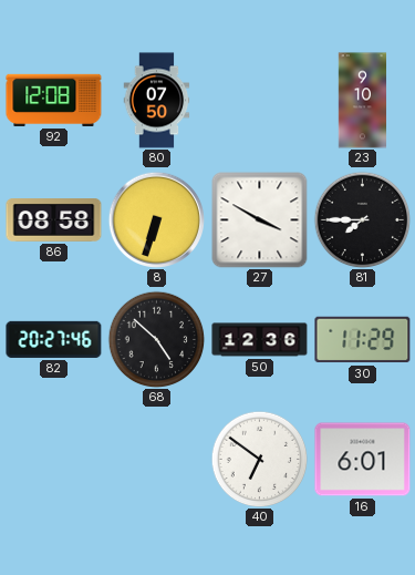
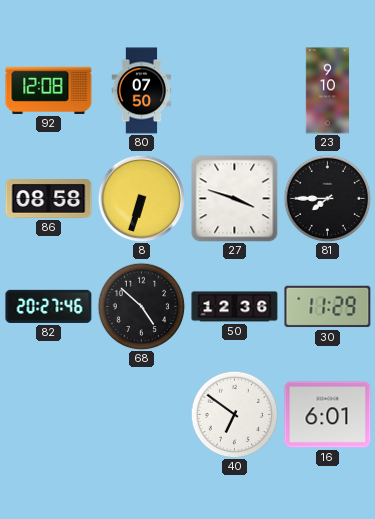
27: 3:50 -> 3:48
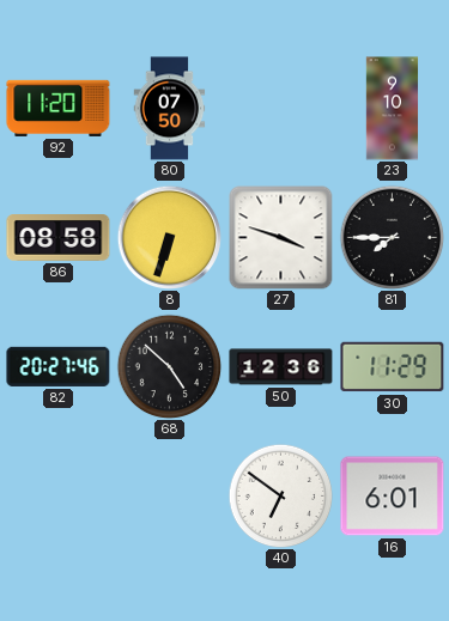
92: 12:08 -> 11:20
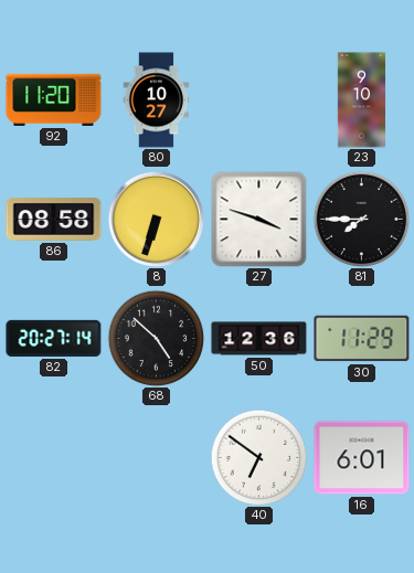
80: 07:50 -> 10:27
82: 20:27:46 -> 20:27:14
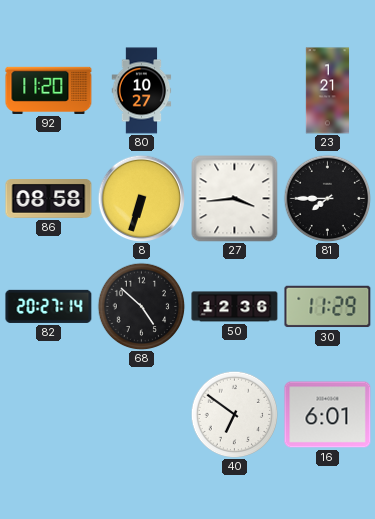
23: 9:10 -> 1:21
27: 3:48 -> 3:44
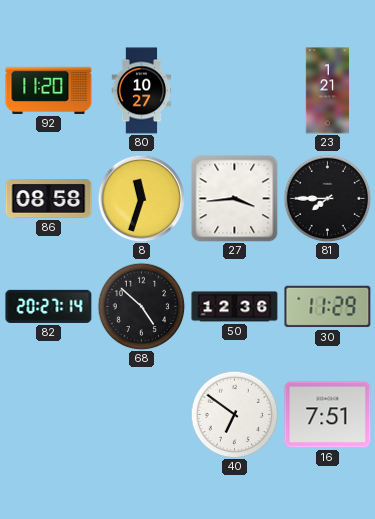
8: 6:33 -> 11:33
16: 6:01 -> 7:51
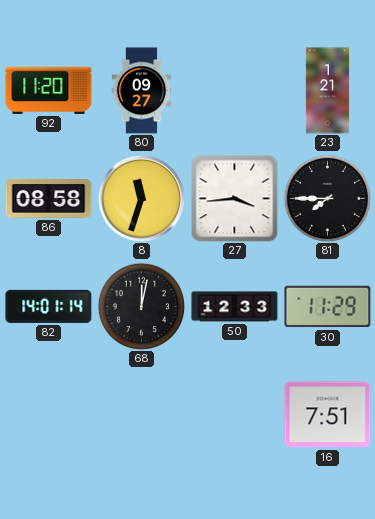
80: 10:27 -> 09:27
82: 20:27 -> 14:01
68: 4:52 -> 12:02
50: 12:36 -> 12:33
40: 6:51 -> none
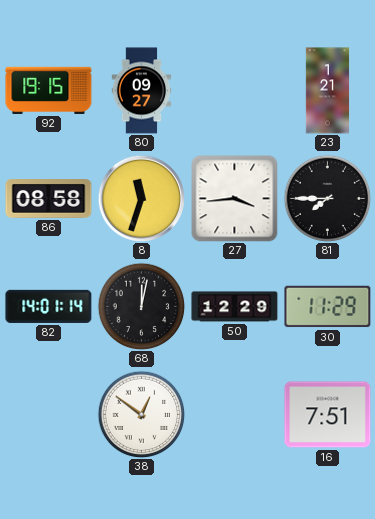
92: 11:20 -> 19:15
50: 12:33 -> 12:29
38: none -> 12:51
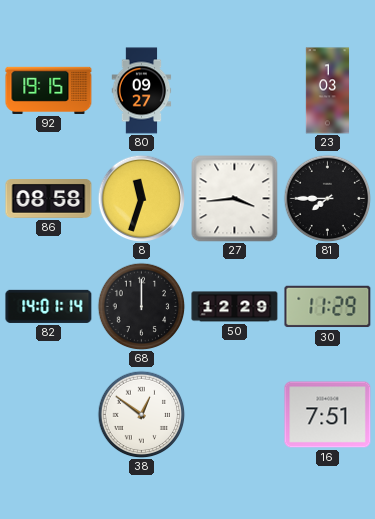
23: 1:21 -> 1:03
68: 12:02 -> 12:00
